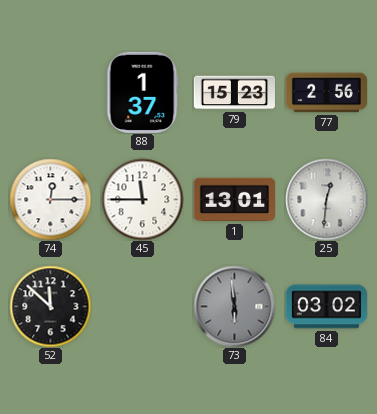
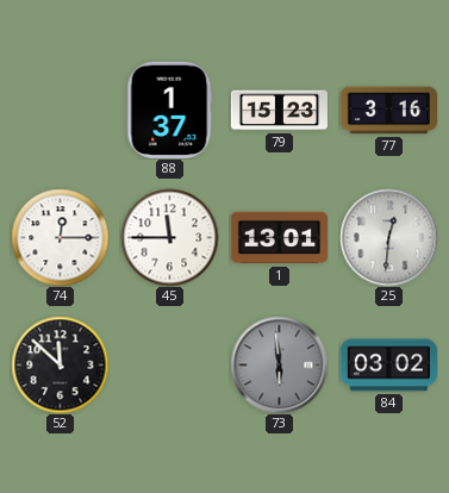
77: 2:56 -> 3:16
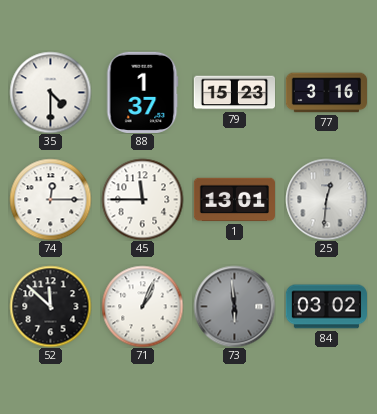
35: none -> 4:30
71: none -> 1:04
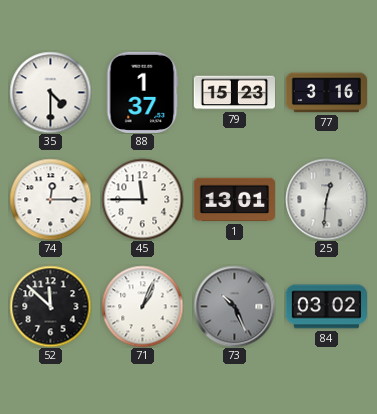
73: 5:59 -> 10:26
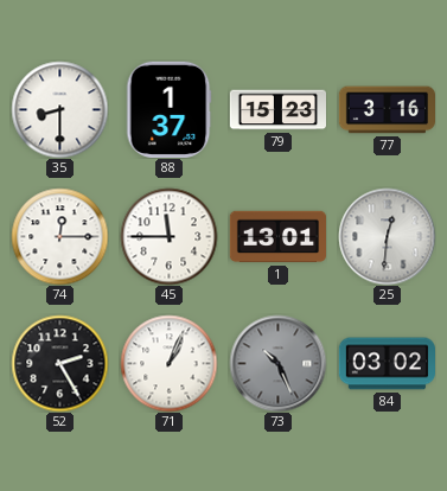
35: 4:30 -> 8:30
52: 11:52 -> 2:25
